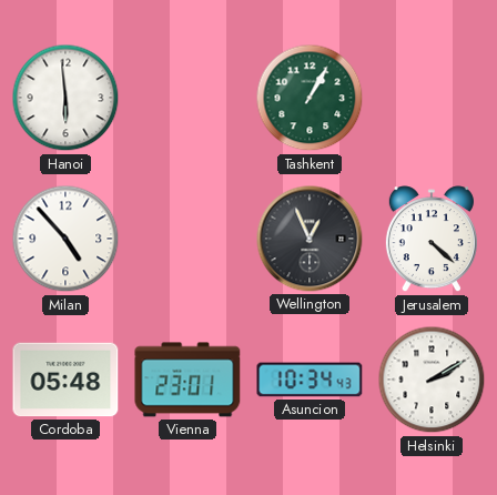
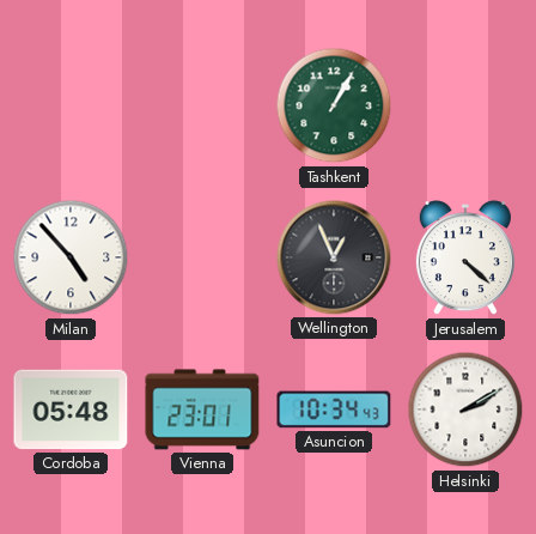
Hanoi: 5:59 -> none
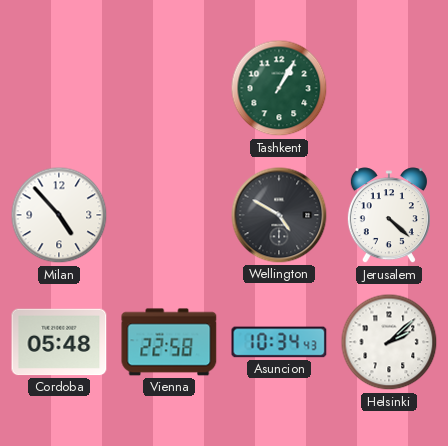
Wellington: 12:56 -> 4:50
Vienna: 23:01 -> 22:58
Helsinki: 2:10 -> 2:08
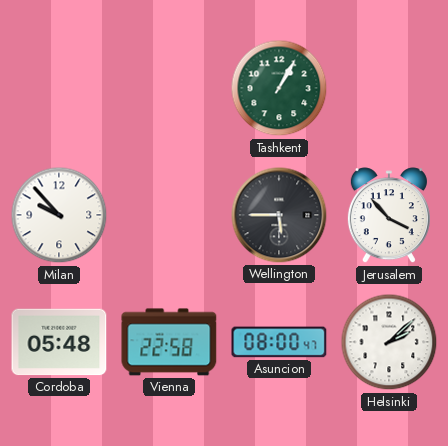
Milan: 4:53 -> 9:53
Wellington: 4:50 -> 5:45
Jerusalem: 4:22 -> 3:53
Asuncion: 10:34 -> 08:00
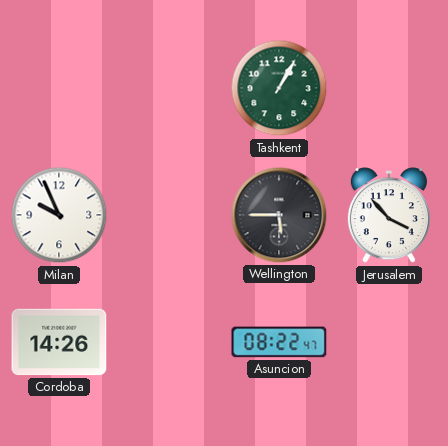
Milan: 9:53 -> 9:56
Cordoba: 05:48 -> 14:26
Vienna: 22:58 -> none
Asuncion: 08:00 -> 08:22
Helsinki: 2:08 -> none
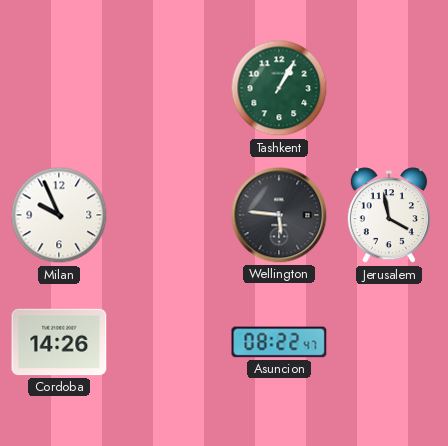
Wellington: 5:45 -> 5:46
Jerusalem: 3:53 -> 3:58
